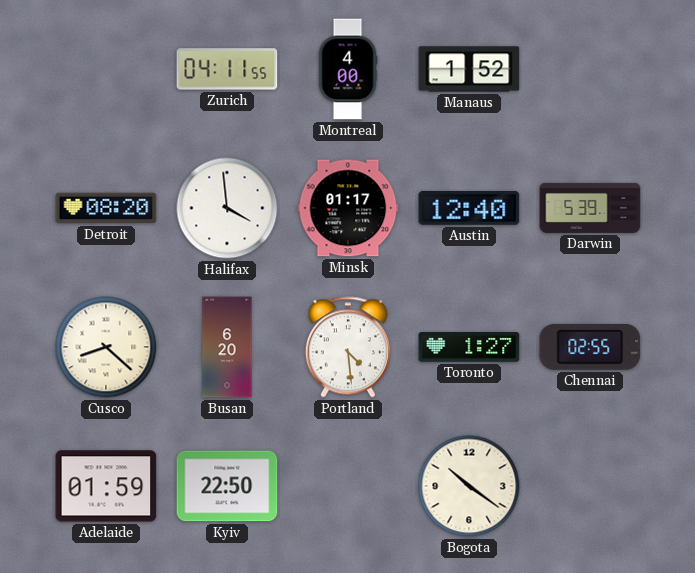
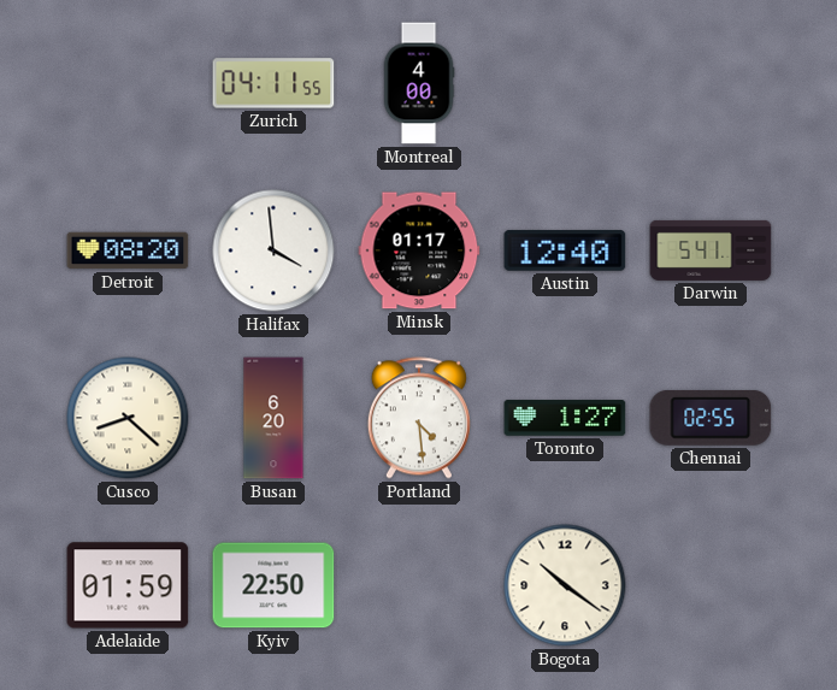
Manaus: 1:52 -> none
Darwin: 5:39 -> 5:41
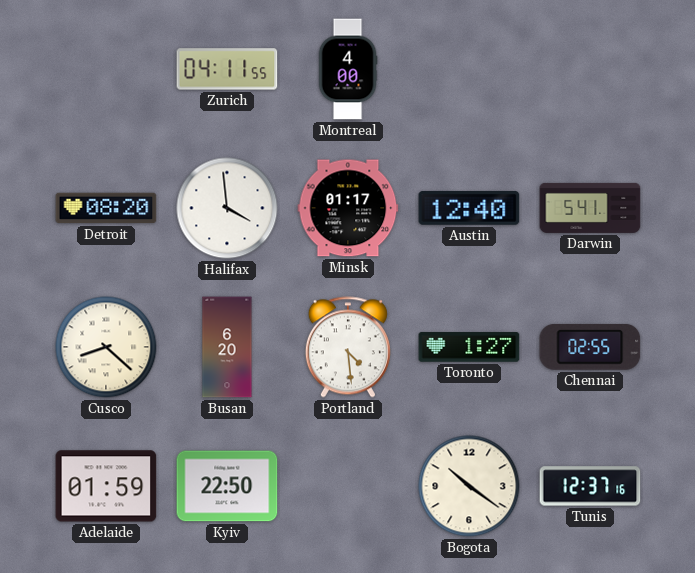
Tunis: none -> 12:37
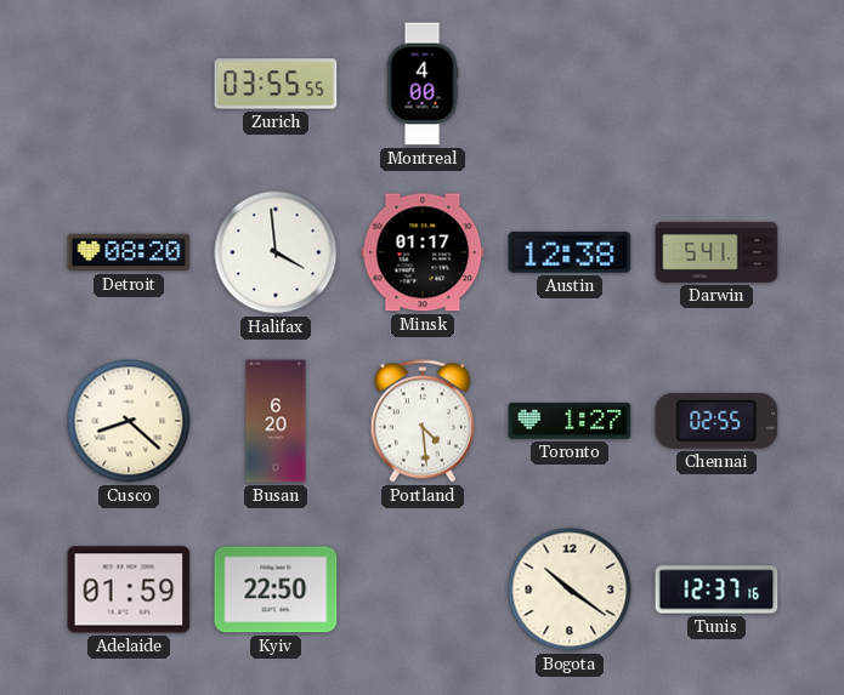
Zurich: 04:11 -> 03:55
Austin: 12:40 -> 12:38
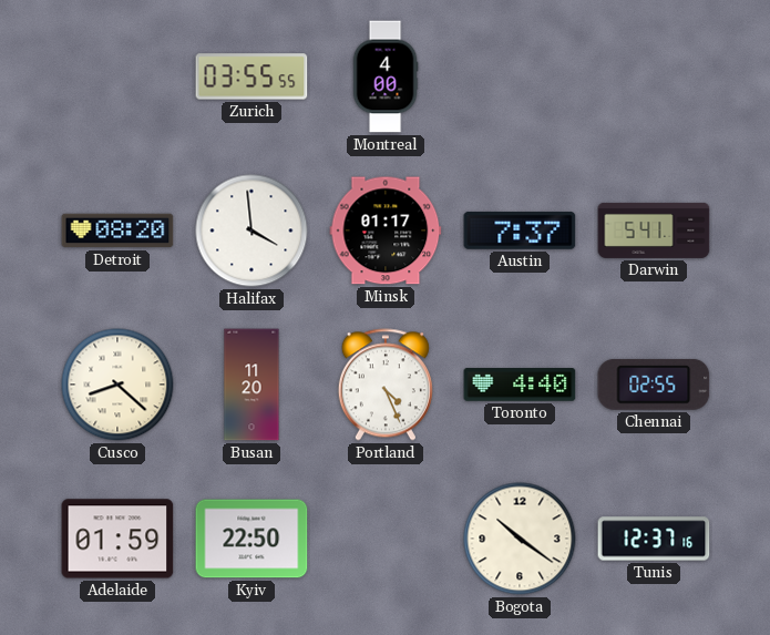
Austin: 12:38 -> 7:37
Busan: 6:20 -> 11:20
Portland: 4:29 -> 4:26
Toronto: 1:27 -> 4:40
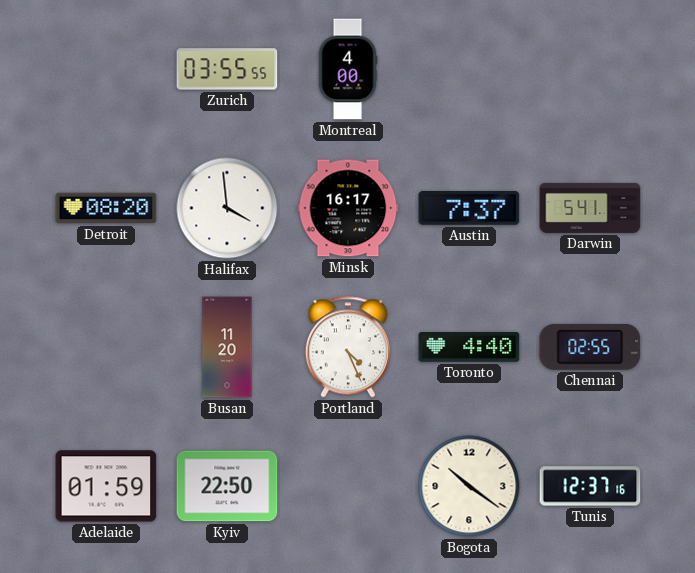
Minsk: 01:17 -> 16:17
Cusco: 8:22 -> none
